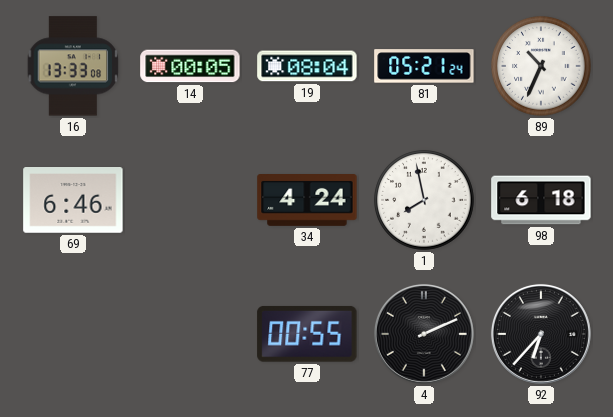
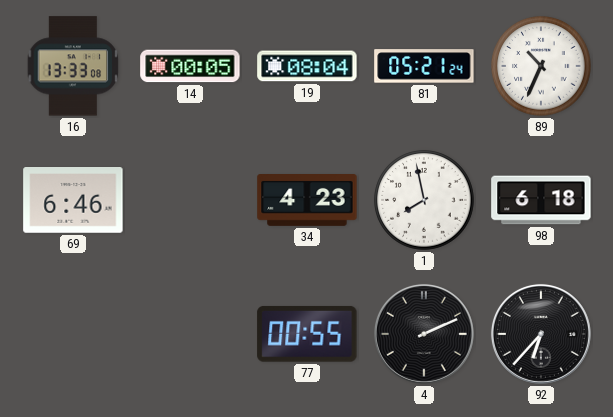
34: 4:24 -> 4:23
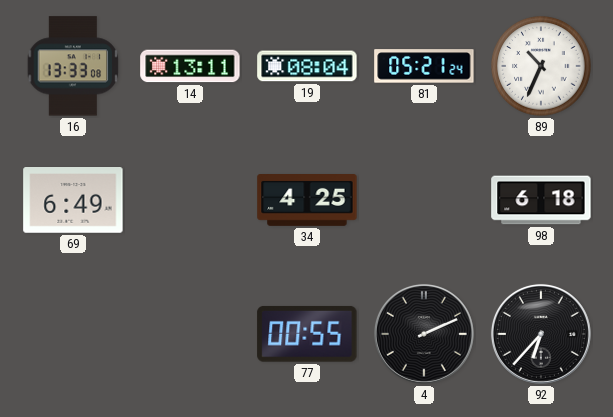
14: 00:05 -> 13:11
69: 6:46 -> 6:49
34: 4:23 -> 4:25
1: 7:58 -> none
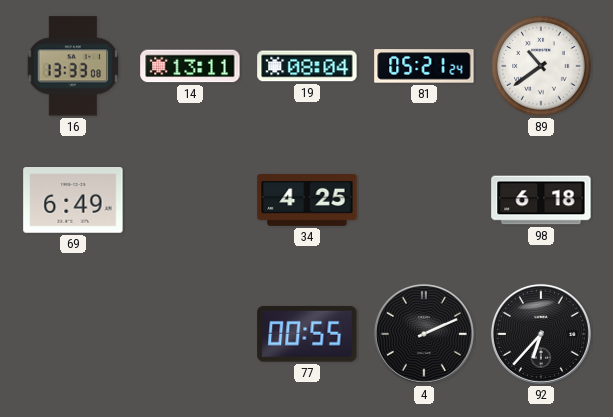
89: 10:34 -> 10:39
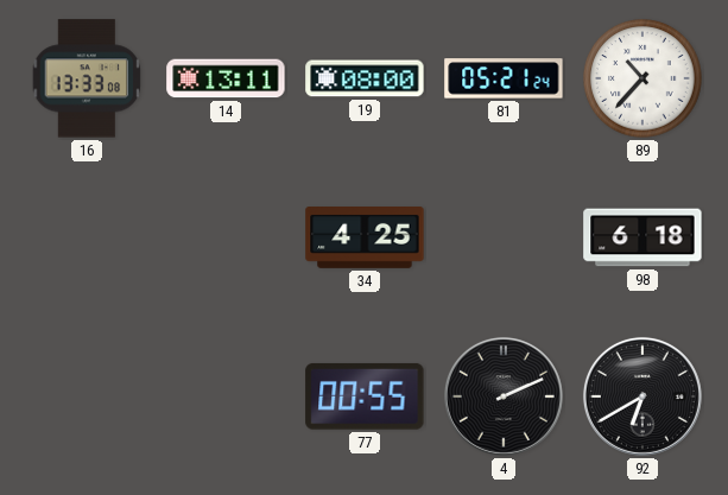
19: 08:04 -> 08:00
89: 10:39 -> 10:37
69: 6:49 -> none
92: 6:37 -> 6:40
